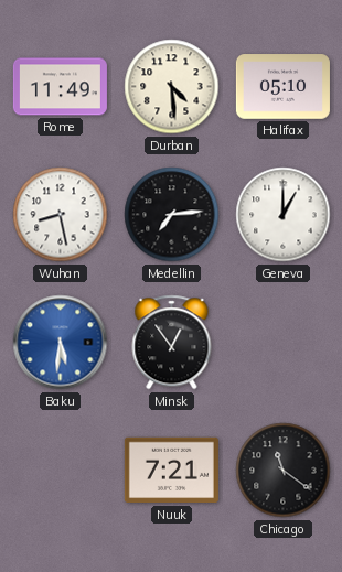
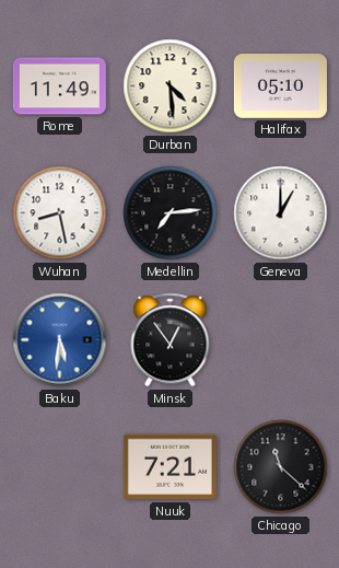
Chicago: 11:21 -> 11:22
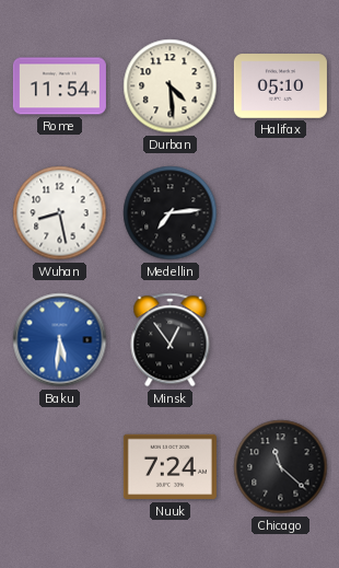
Rome: 11:49 -> 11:54
Geneva: 1:00 -> none
Nuuk: 7:21 -> 7:24
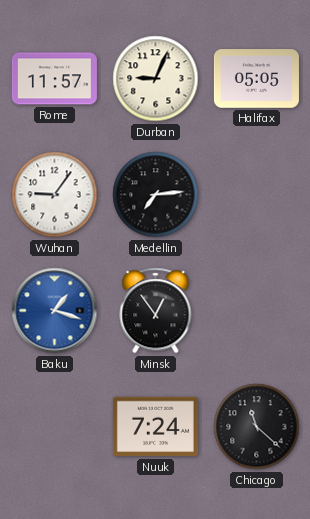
Rome: 11:54 -> 11:57
Durban: 4:29 -> 9:04
Halifax: 05:10 -> 05:05
Wuhan: 8:28 -> 9:06
Baku: 5:31 -> 1:18
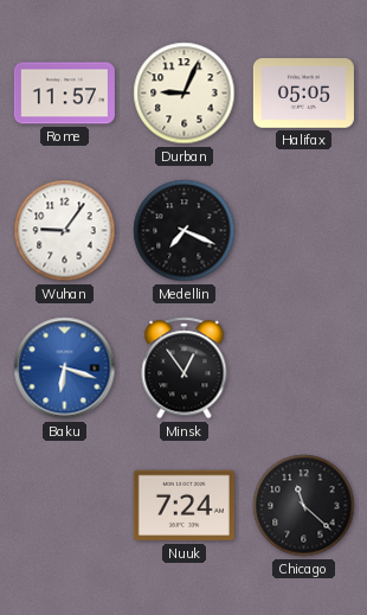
Medellin: 7:14 -> 7:19
Baku: 1:18 -> 6:18
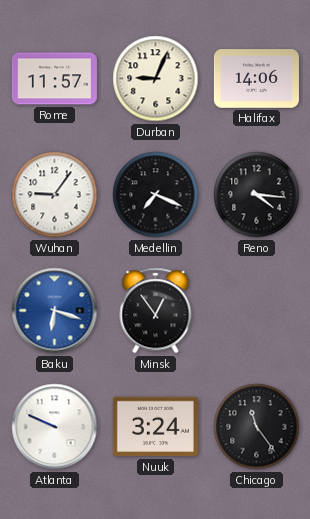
Halifax: 05:05 -> 14:06
Reno: none -> 4:16
Atlanta: none -> 9:49
Nuuk: 7:24 -> 3:24
Chicago: 11:22 -> 11:24
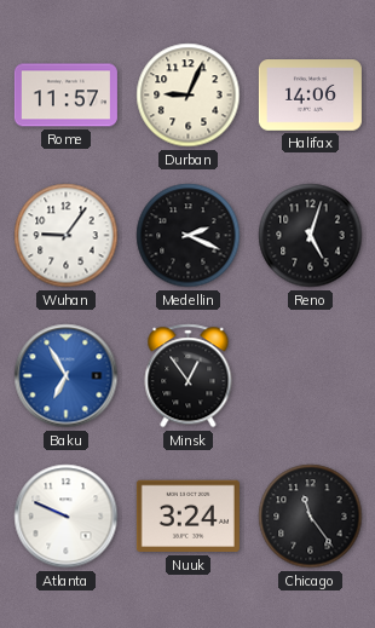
Medellin: 7:19 -> 2:19
Reno: 4:16 -> 5:03
Baku: 6:18 -> 6:55
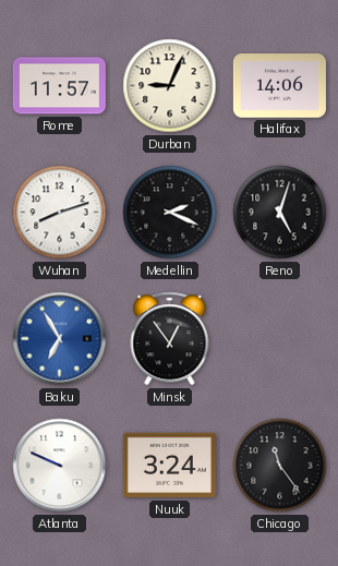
Wuhan: 9:06 -> 8:12
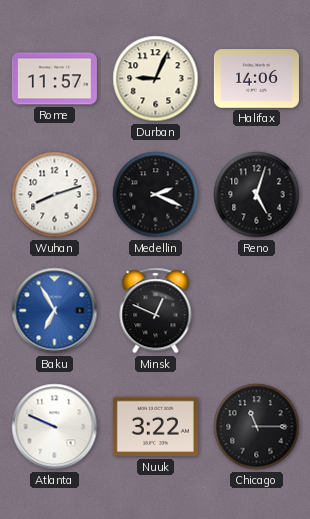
Minsk: 12:54 -> 12:49
Nuuk: 3:24 -> 3:22
Chicago: 11:24 -> 11:15
